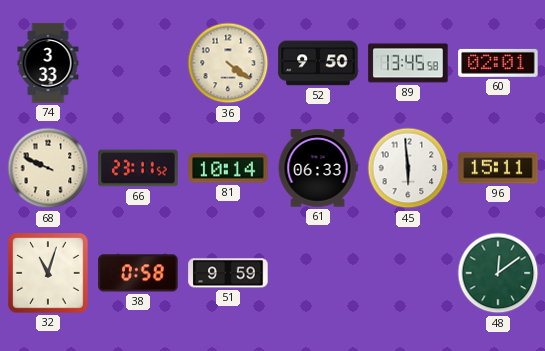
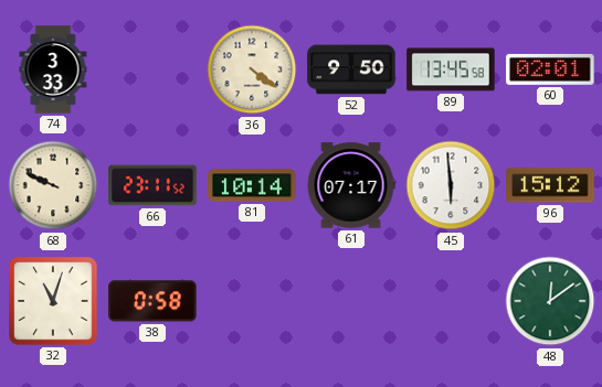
61: 06:33 -> 07:17
96: 15:11 -> 15:12
51: 9:59 -> none
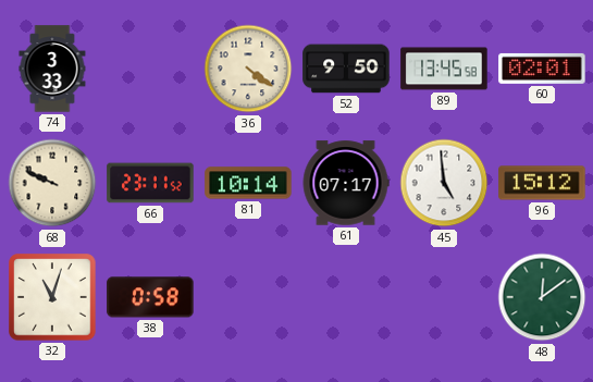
45: 5:59 -> 4:59
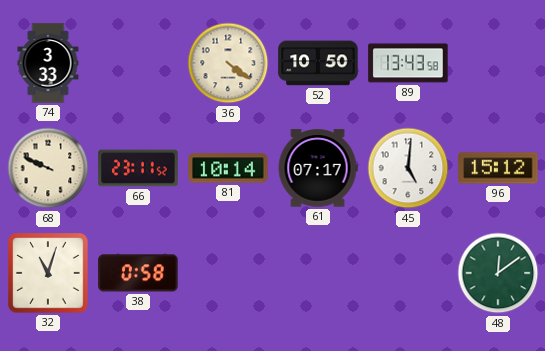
52: 9:50 -> 10:50
89: 13:45 -> 13:43
60: 02:01 -> none
45: 4:59 -> 5:01
